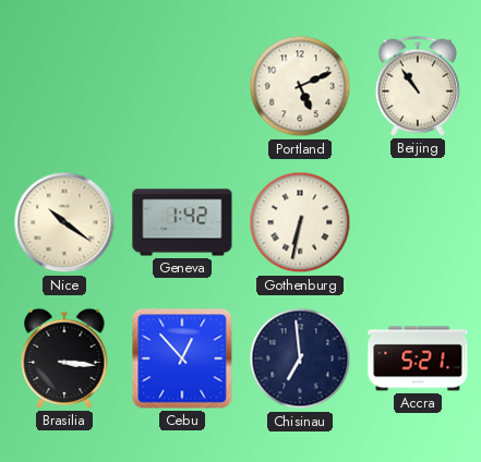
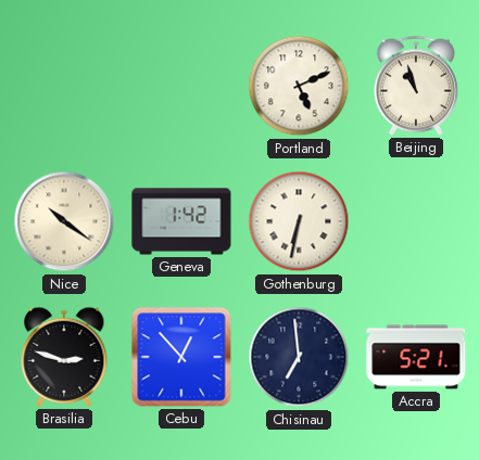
Beijing: 10:54 -> 10:57
Brasilia: 3:16 -> 2:48
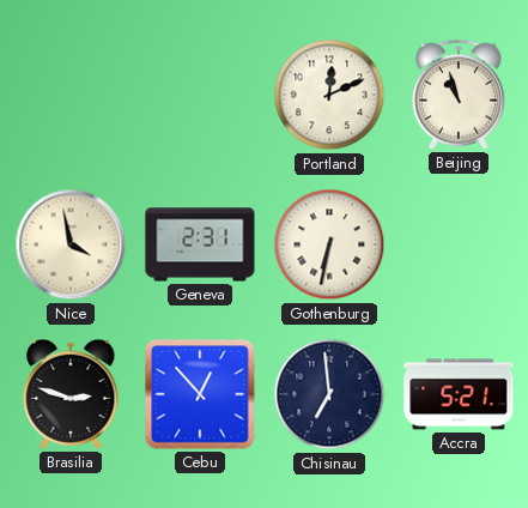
Portland: 5:11 -> 12:11
Nice: 10:21 -> 3:58
Geneva: 1:42 -> 2:31
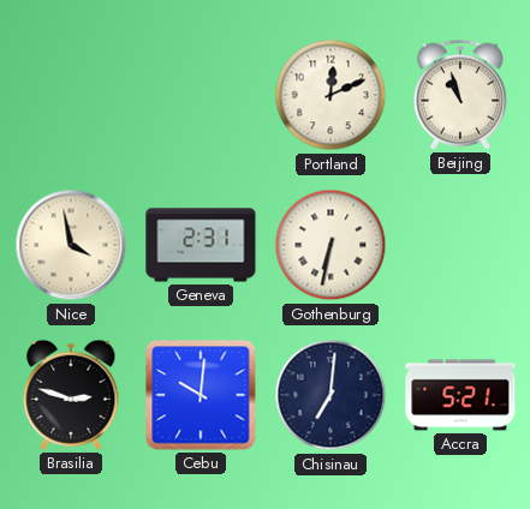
Cebu: 12:53 -> 10:01
Chisinau: 6:59 -> 7:01
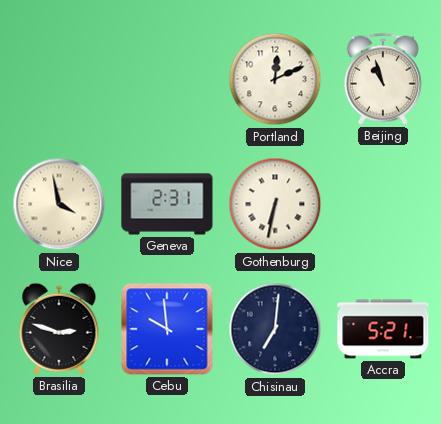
Cebu: 10:01 -> 9:59
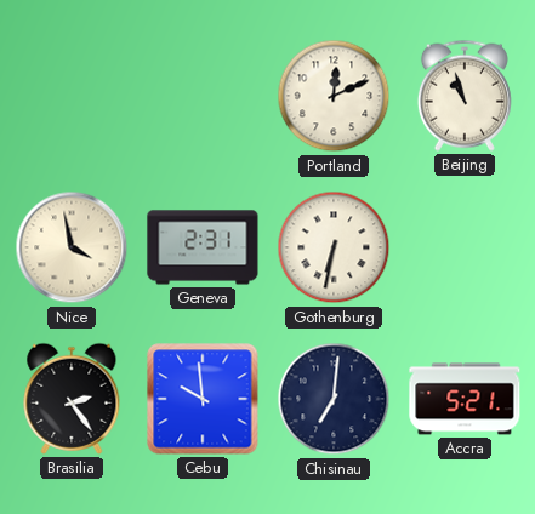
Brasilia: 2:48 -> 2:24
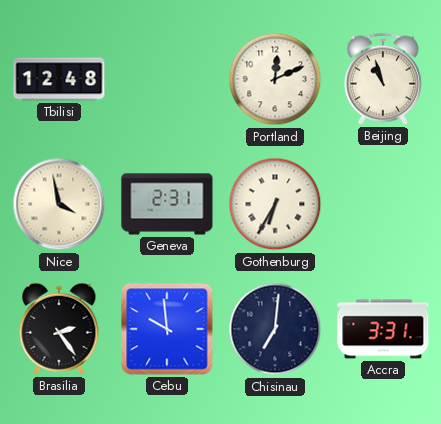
Tbilisi: none -> 12:48
Gothenburg: 6:32 -> 6:35
Accra: 5:21 -> 3:31
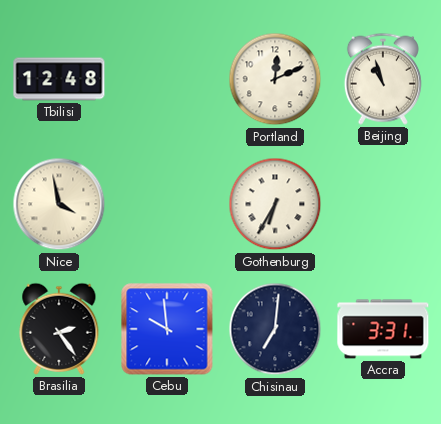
Geneva: 2:31 -> none
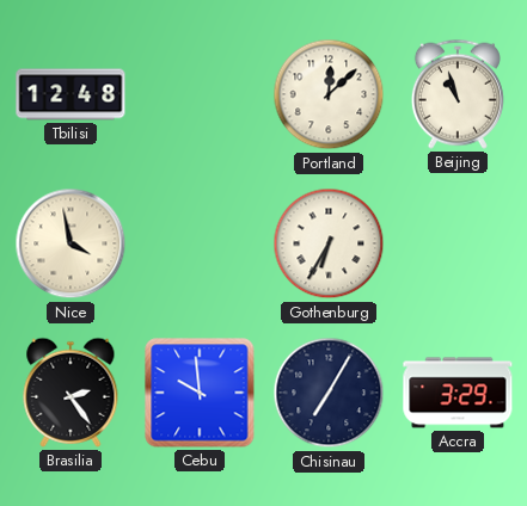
Portland: 12:11 -> 12:08
Chisinau: 7:01 -> 7:05
Accra: 3:31 -> 3:29
